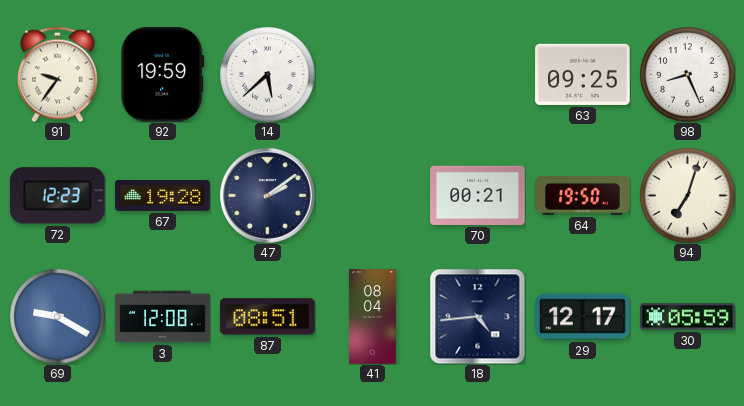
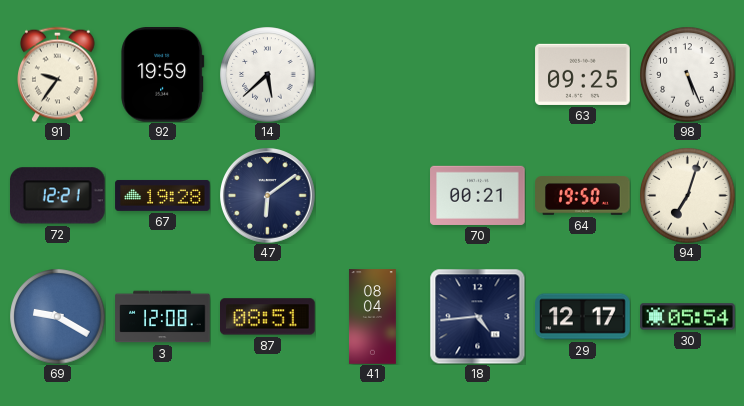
98: 8:26 -> 5:26
72: 12:23 -> 12:21
47: 2:09 -> 6:09
30: 05:59 -> 05:54
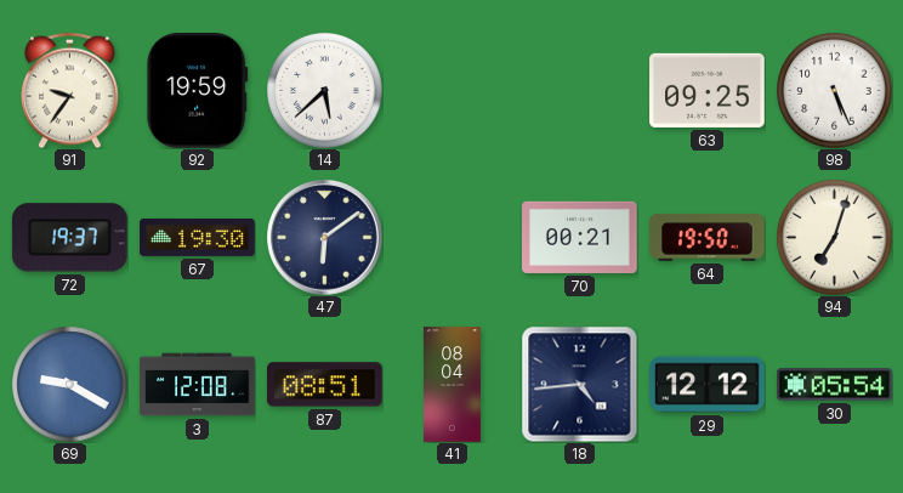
72: 12:21 -> 19:37
67: 19:28 -> 19:30
29: 12:17 -> 12:12
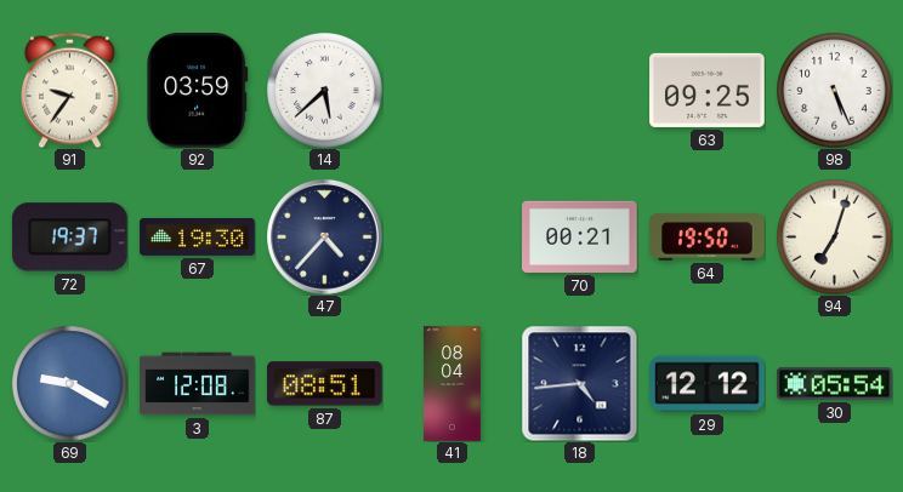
92: 19:59 -> 03:59
47: 6:09 -> 4:37
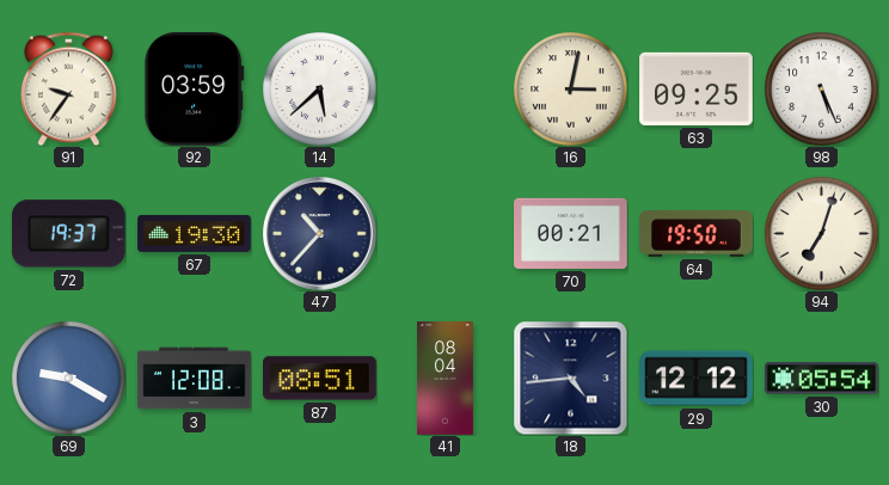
16: none -> 3:02
47: 4:37 -> 10:37
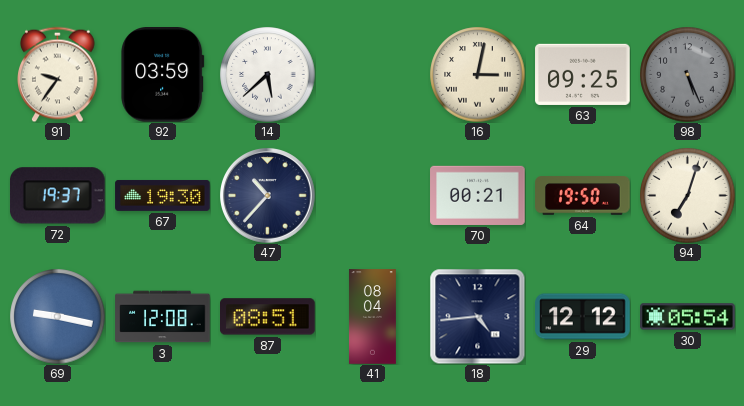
98 dial: white -> grey
69: 9:20 -> 9:17
